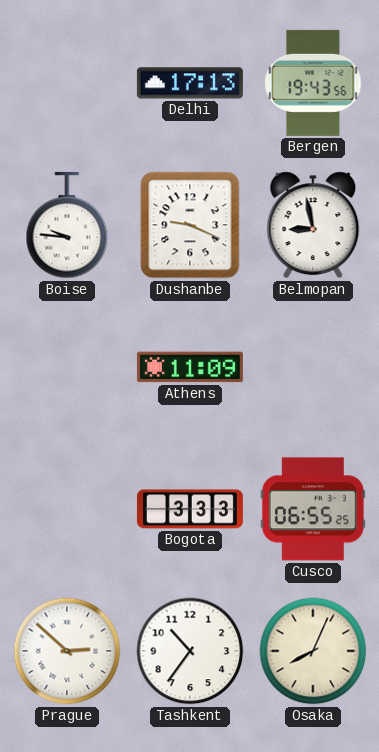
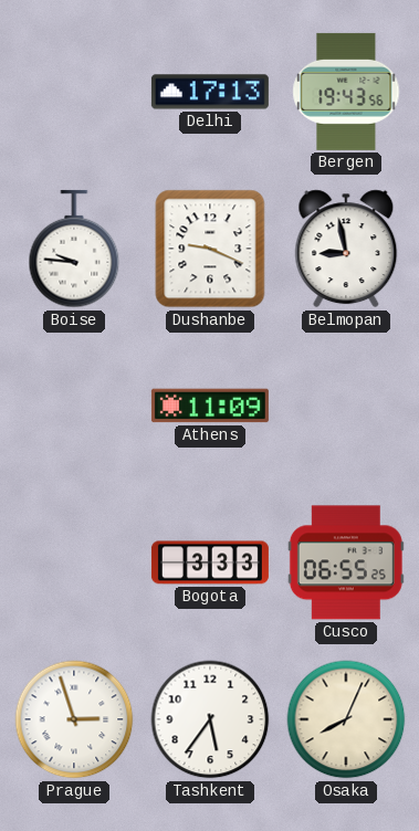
Prague: 2:52 -> 2:57
Tashkent: 10:36 -> 5:36
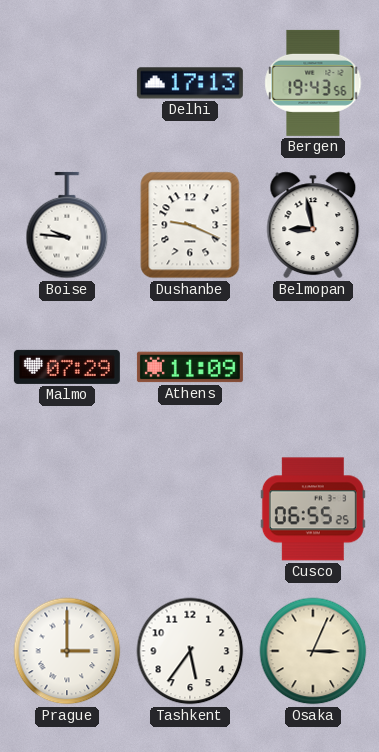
Malmo: none -> 07:29
Bogota: 3:33 -> none
Prague: 2:57 -> 3:00
Osaka: 8:04 -> 3:04
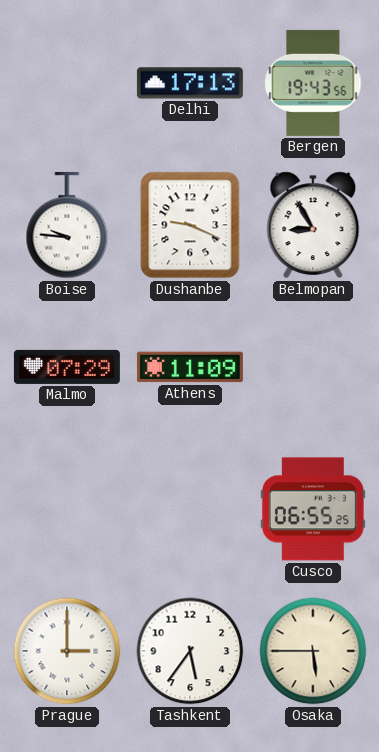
Belmopan: 8:58 -> 8:55
Osaka: 3:04 -> 5:45
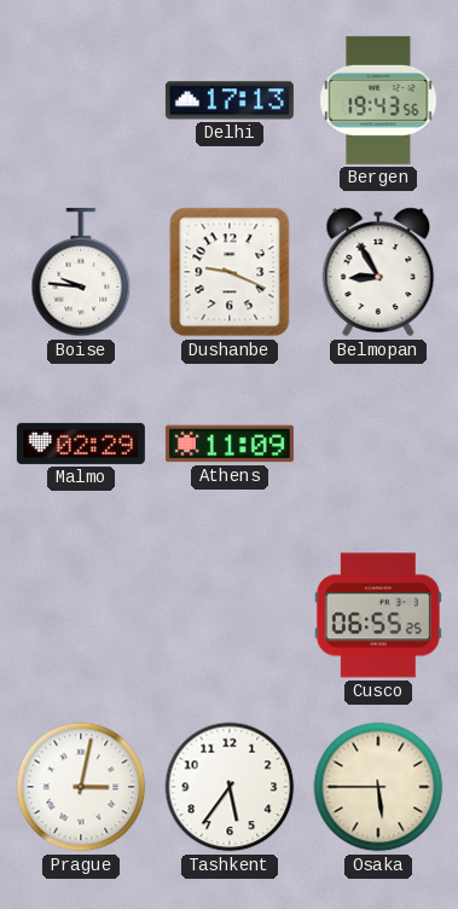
Malmo: 07:29 -> 02:29
Prague: 3:00 -> 3:02
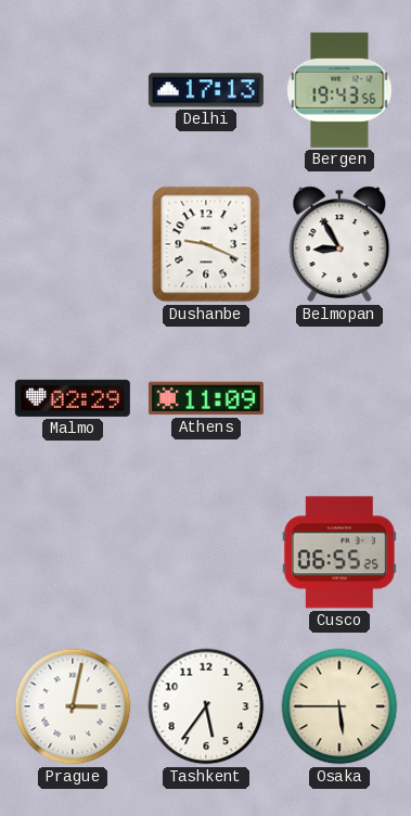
Boise: 9:46 -> none
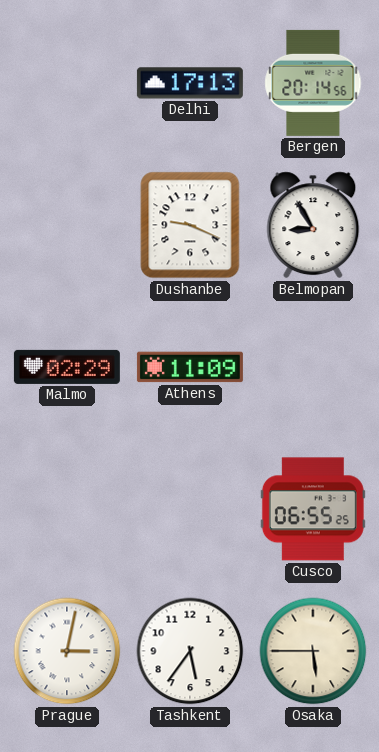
Bergen: 19:43 -> 20:14
